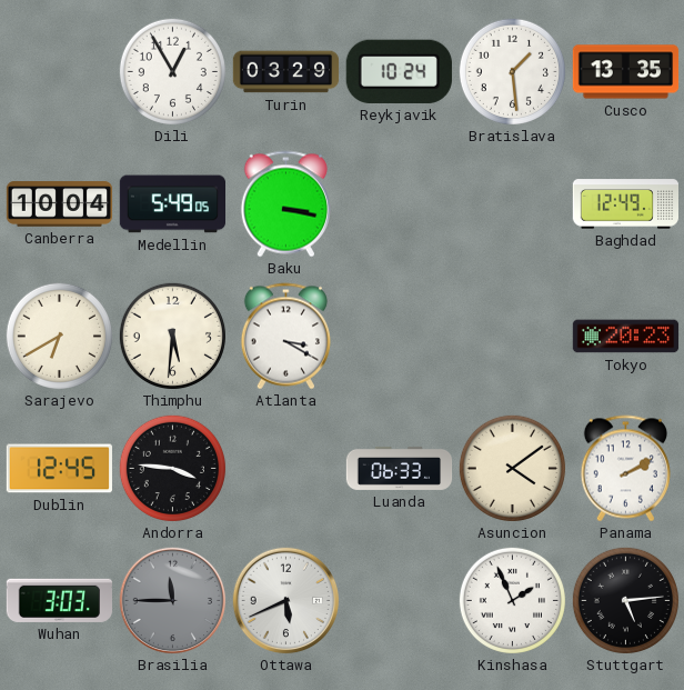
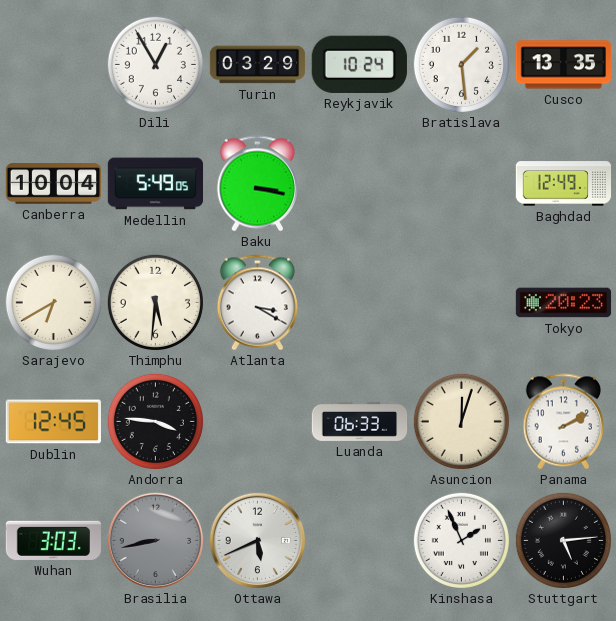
Asuncion: 4:09 -> 12:03
Brasilia: 11:45 -> 8:43
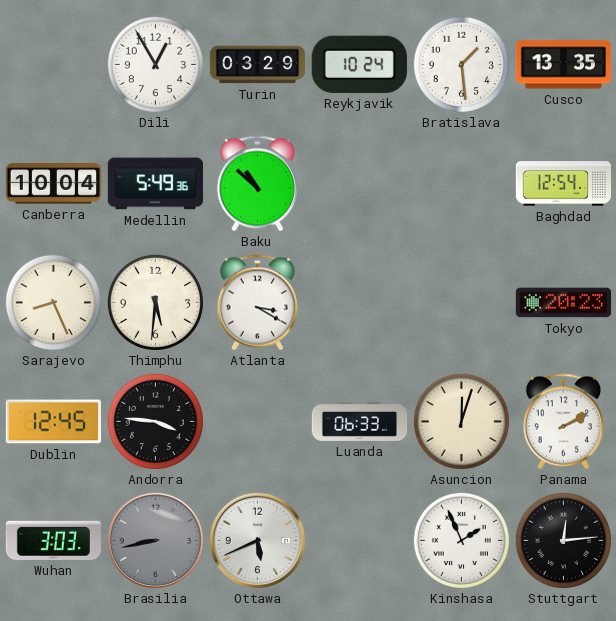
Medellin: 5:49:05 -> 5:49:36
Baku: 3:17 -> 10:52
Baghdad: 12:49 -> 12:54
Sarajevo: 6:40 -> 8:26
Stuttgart: 5:14 -> 12:14
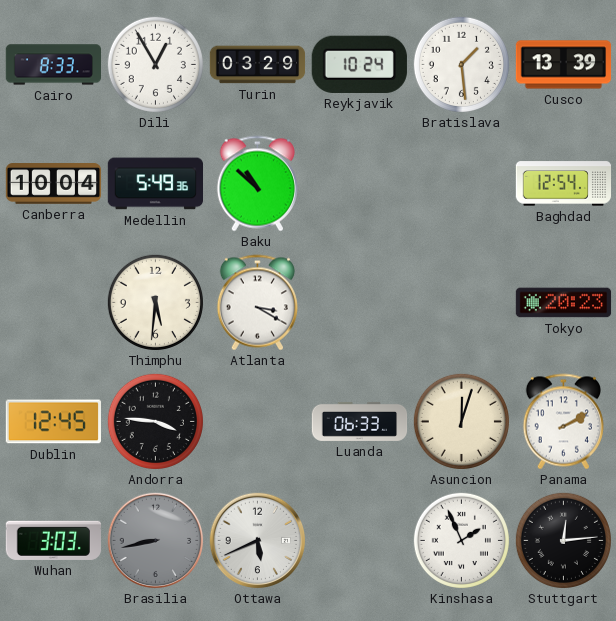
Cairo: none -> 8:33
Cusco: 13:35 -> 13:39
Sarajevo: 8:26 -> none
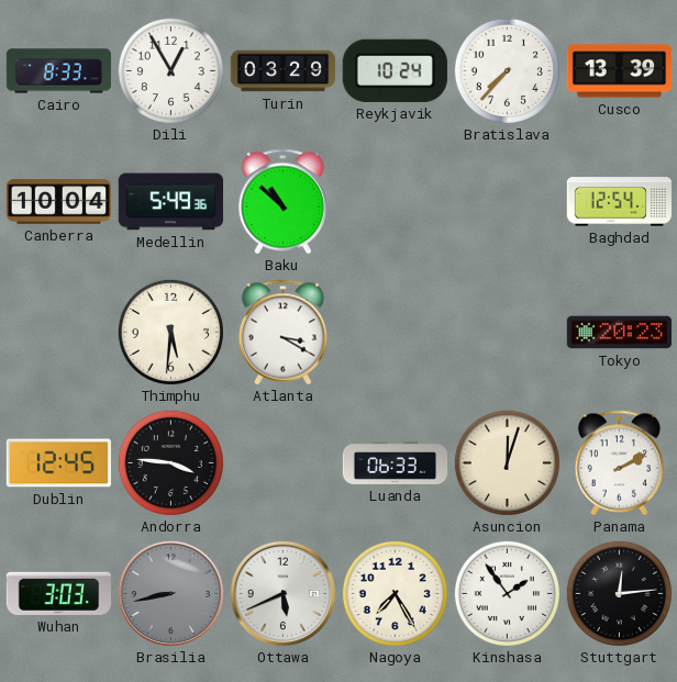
Bratislava: 1:29 -> 7:37
Nagoya: none -> 7:25
Kinshasa: 1:56 -> 1:54
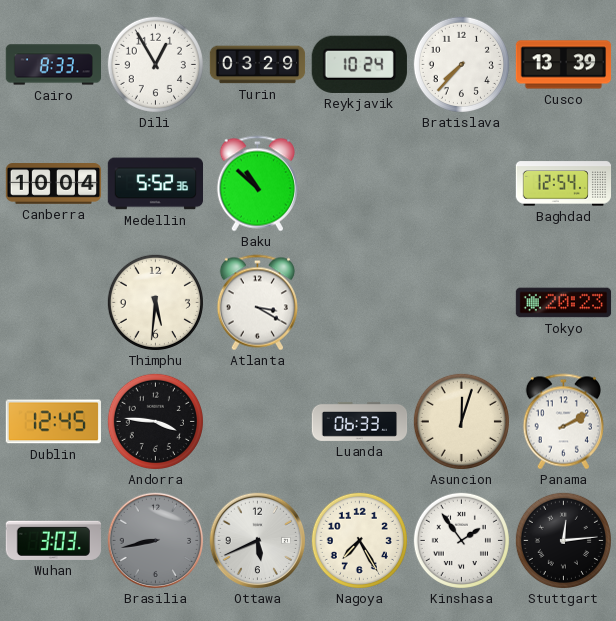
Medellin: 5:49 -> 5:52
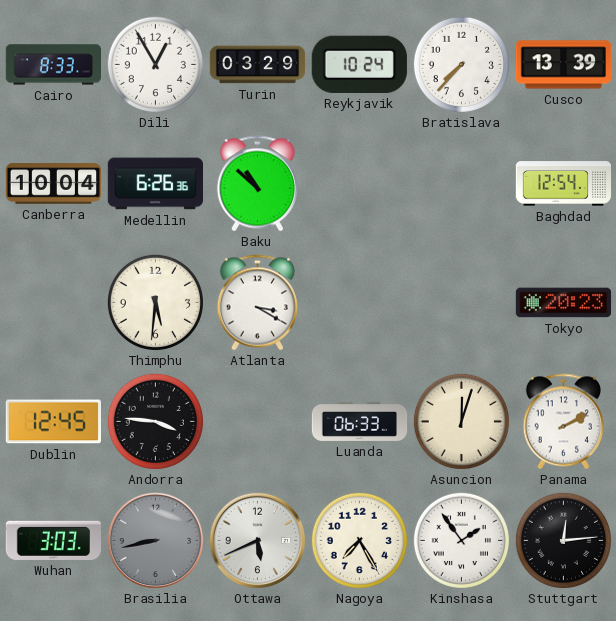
Medellin: 5:52 -> 6:26
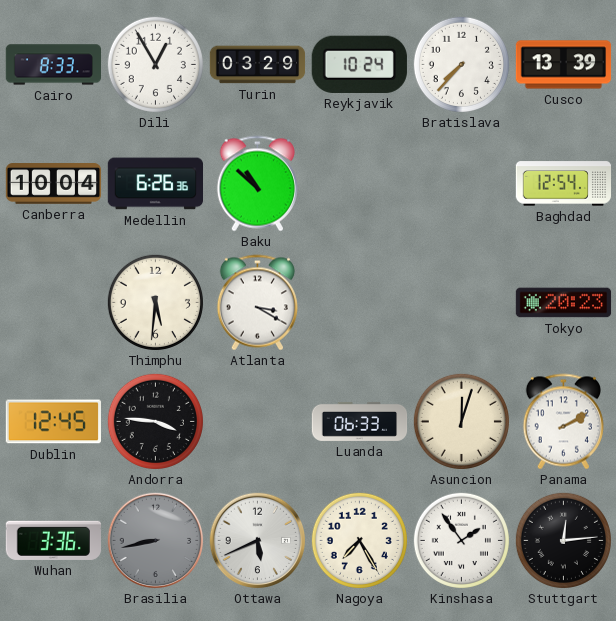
Wuhan: 3:03 -> 3:36
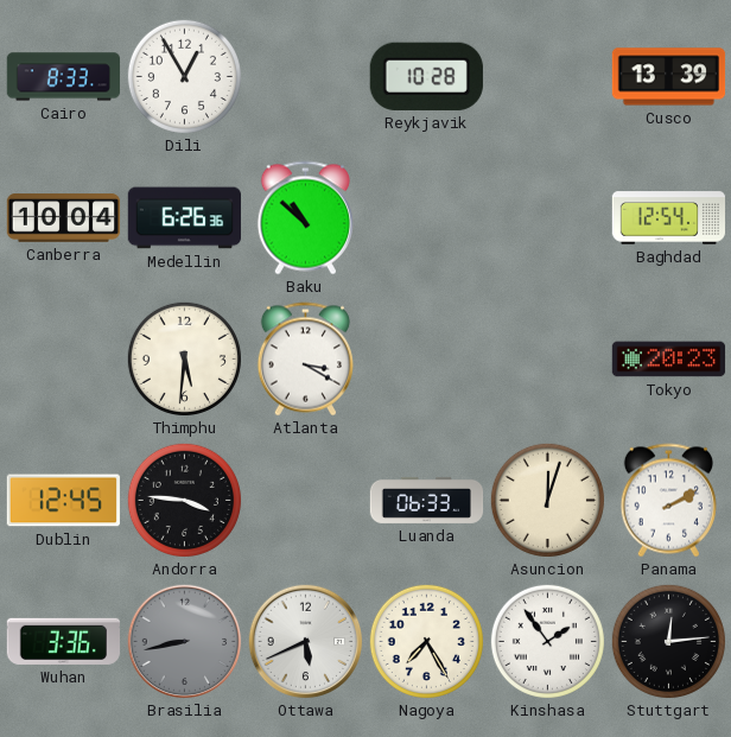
Turin: 03:29 -> none
Reykjavik: 10:24 -> 10:28
Bratislava: 7:37 -> none
